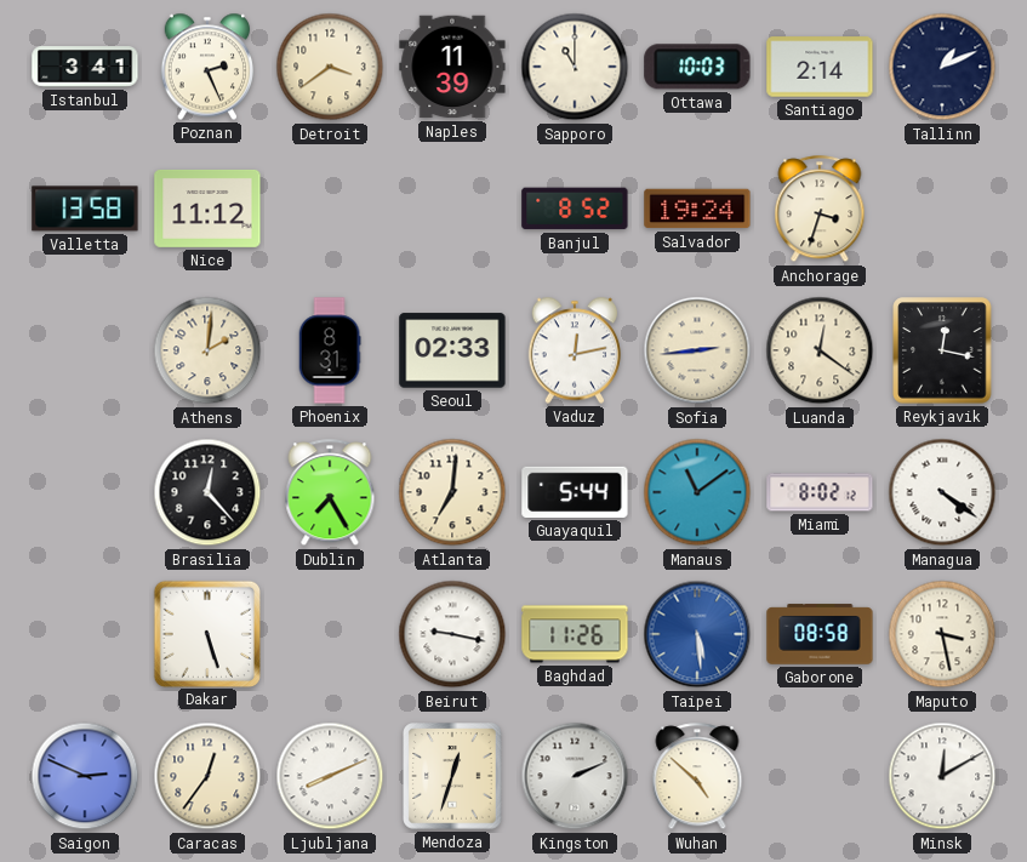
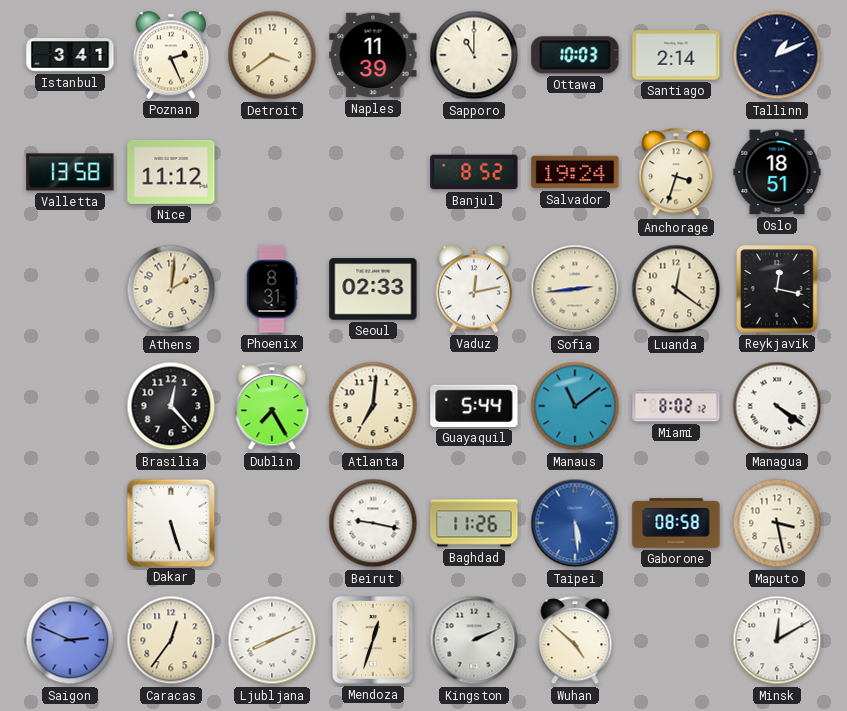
Oslo: none -> 18:51
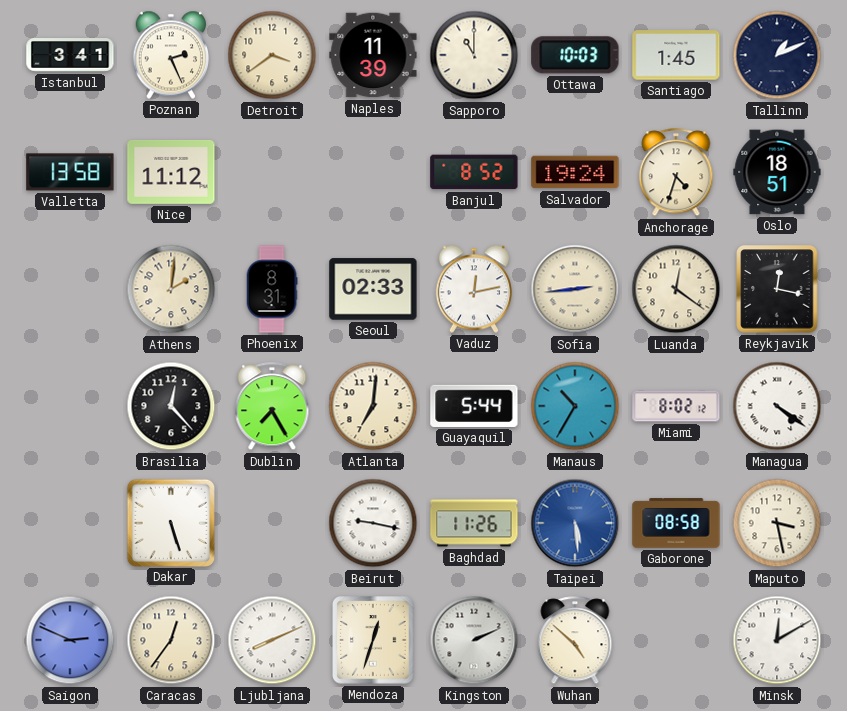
Santiago: 2:14 -> 1:45
Anchorage: 3:33 -> 4:33
Manaus: 11:09 -> 10:35
